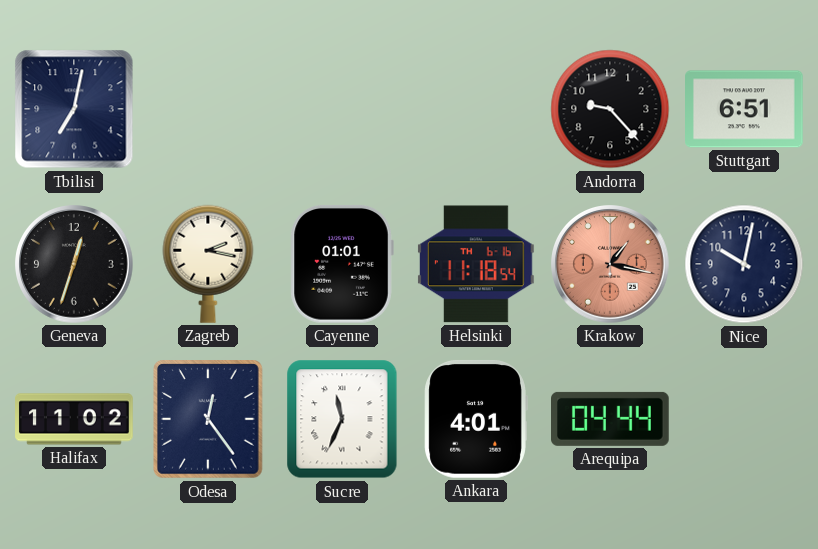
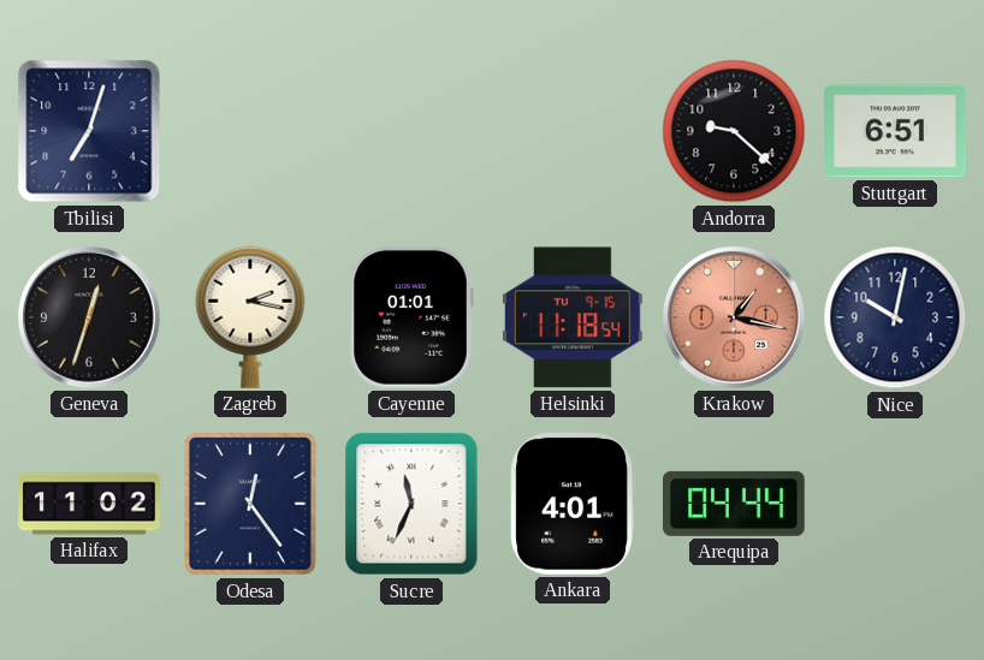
Tbilisi: 7:02 -> 7:03
Andorra: 9:23 -> 9:22
Helsinki date: TH 6-16 -> TU 9-15
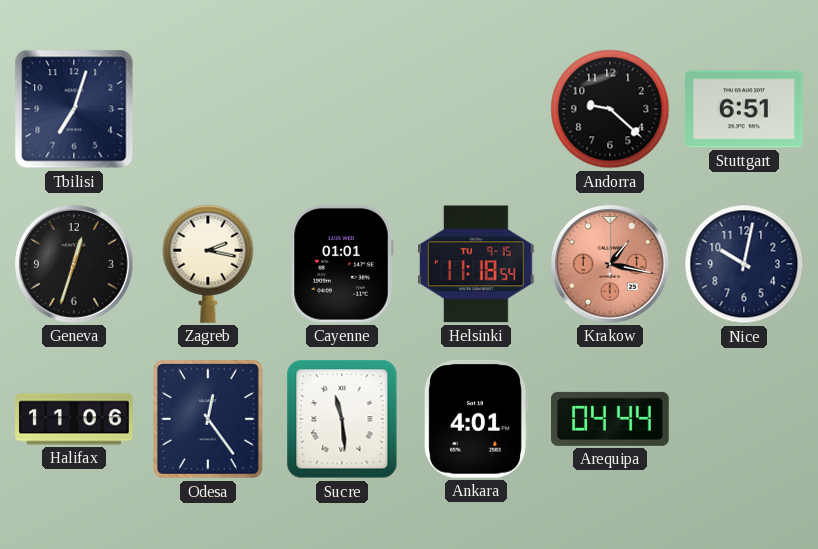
Halifax: 11:02 -> 11:06
Sucre: 11:34 -> 11:29
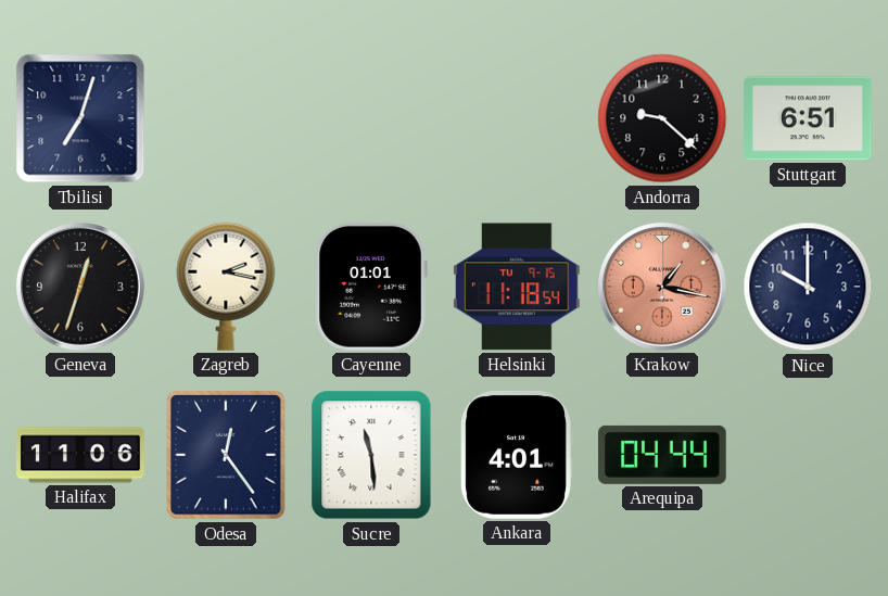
Nice: 10:02 -> 10:00
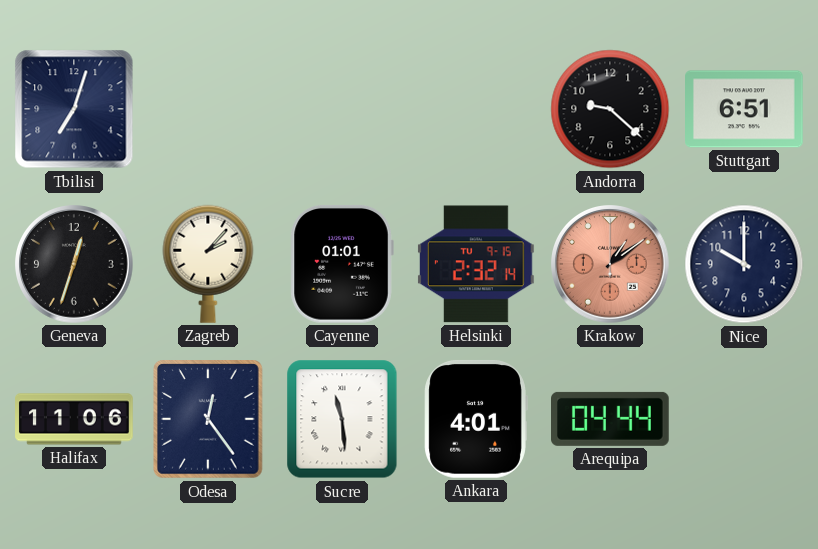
Zagreb: 2:17 -> 2:07
Helsinki: 11:18 -> 2:32
Krakow: 1:17 -> 1:09
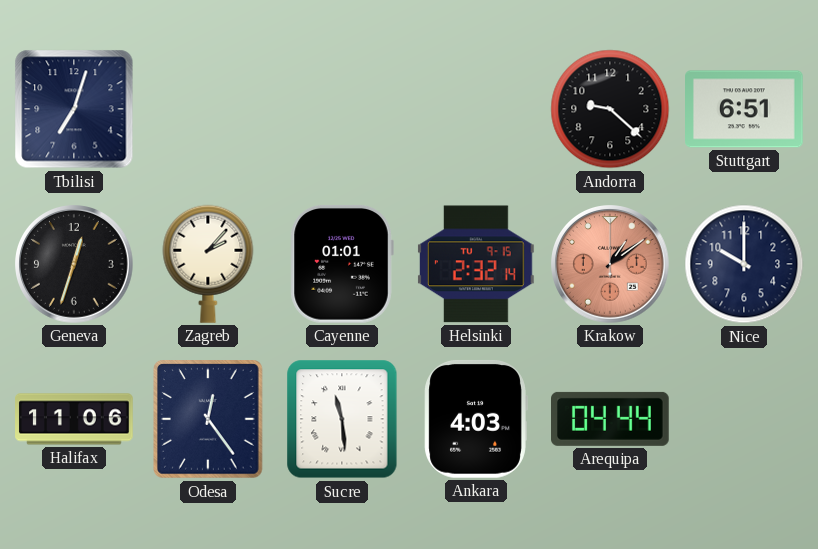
Ankara: 4:01 -> 4:03
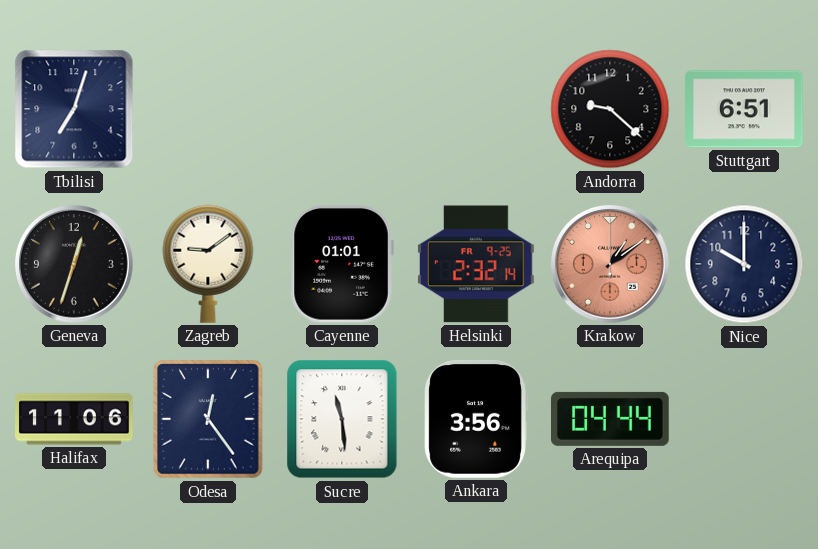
Zagreb: 2:07 -> 9:09
Helsinki date: TU 9-15 -> FR 9-25
Ankara: 4:03 -> 3:56
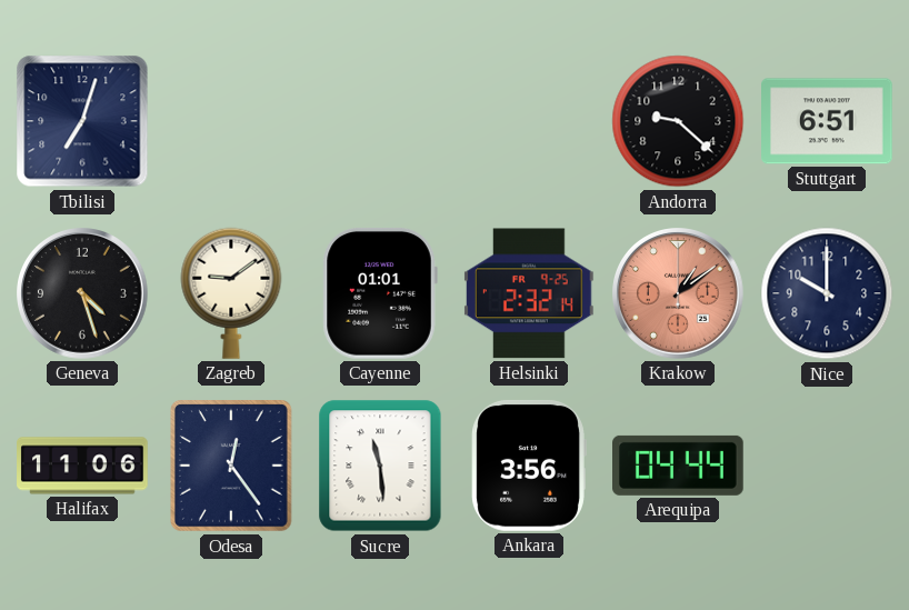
Geneva: 12:33 -> 4:27
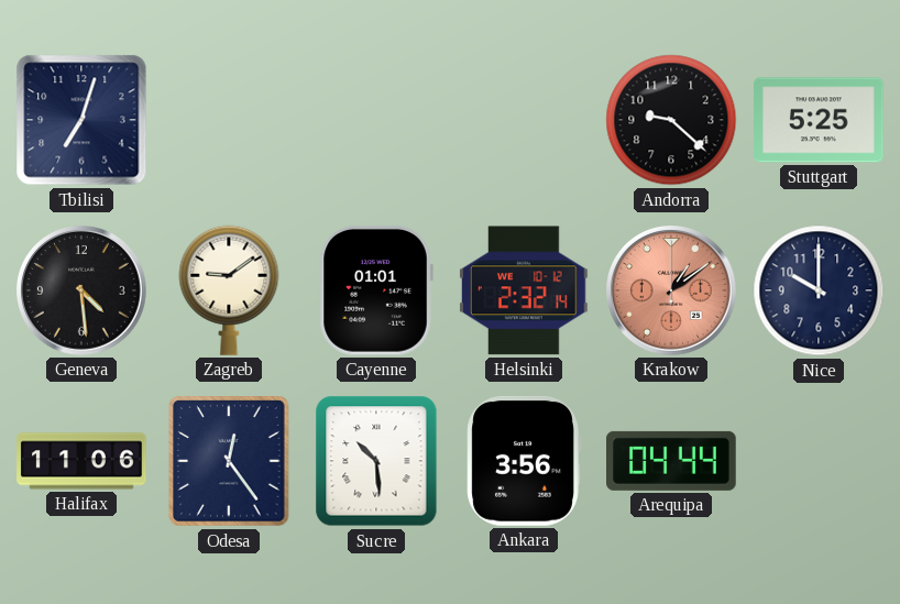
Stuttgart: 6:51 -> 5:25
Geneva: 4:27 -> 4:29
Helsinki date: FR 9-25 -> WE 10-12
Sucre: 11:29 -> 10:29
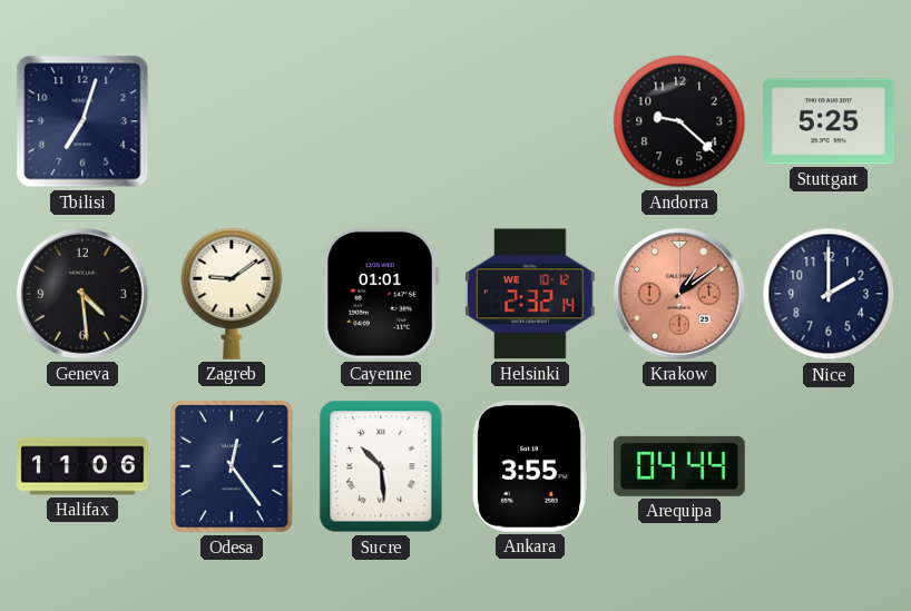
Nice: 10:00 -> 2:00
Ankara: 3:56 -> 3:55
